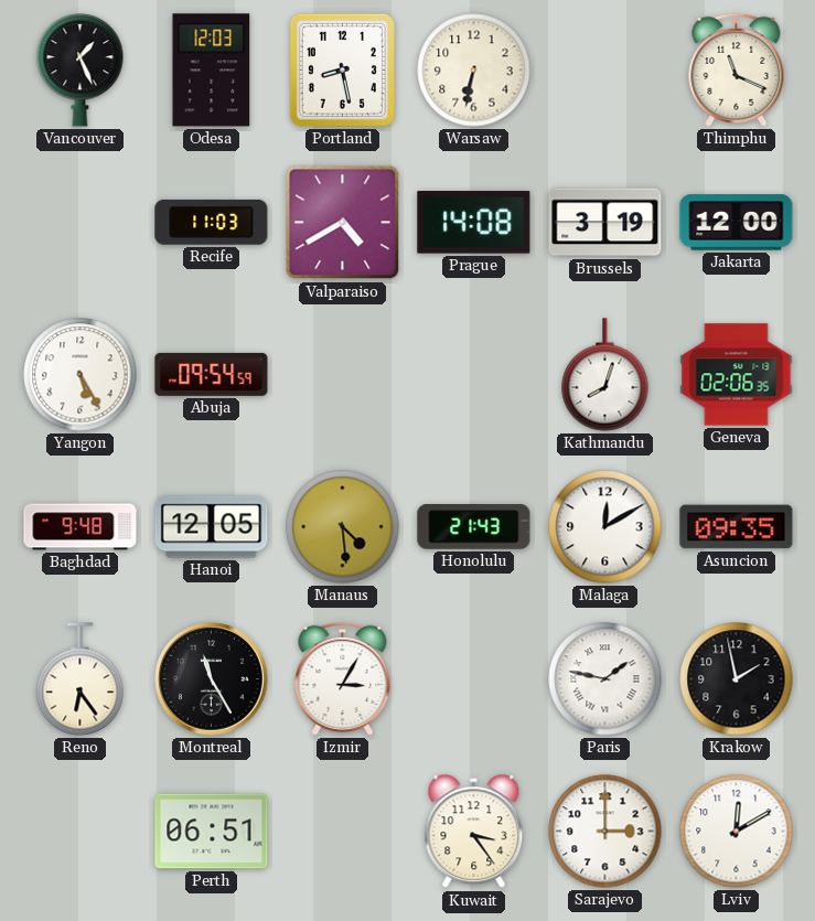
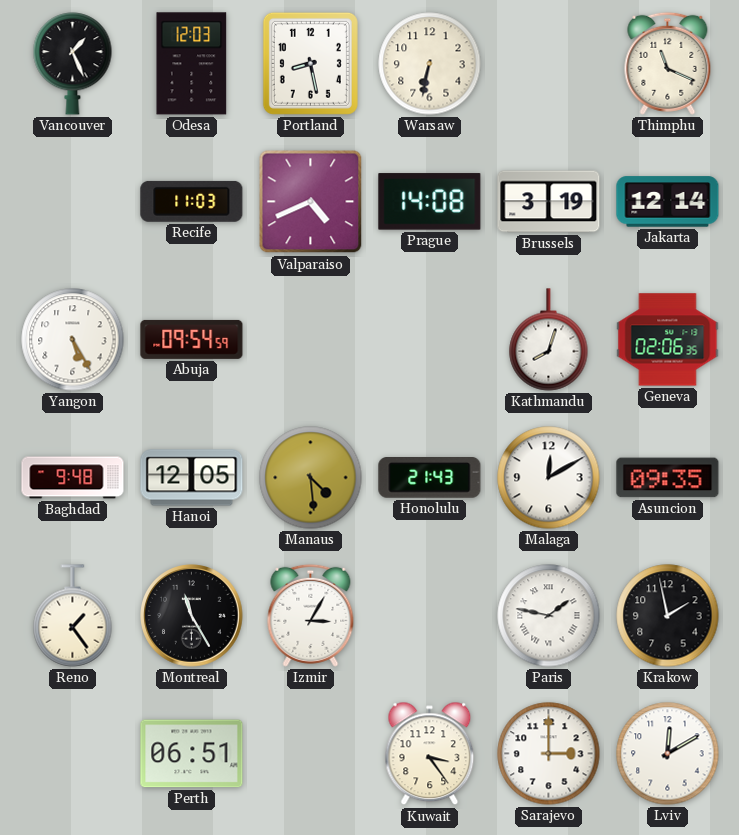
Valparaiso: 4:40 -> 4:41
Jakarta: 12:00 -> 12:14
Reno: 6:24 -> 1:24
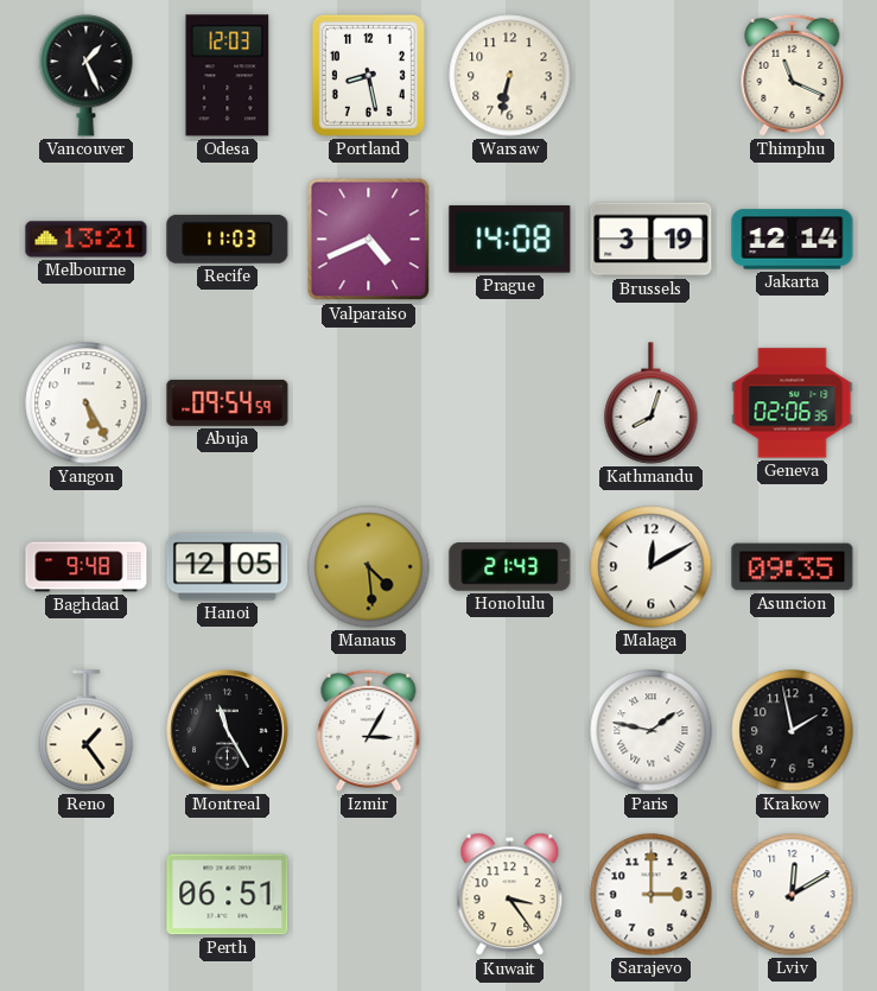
Melbourne: none -> 13:21
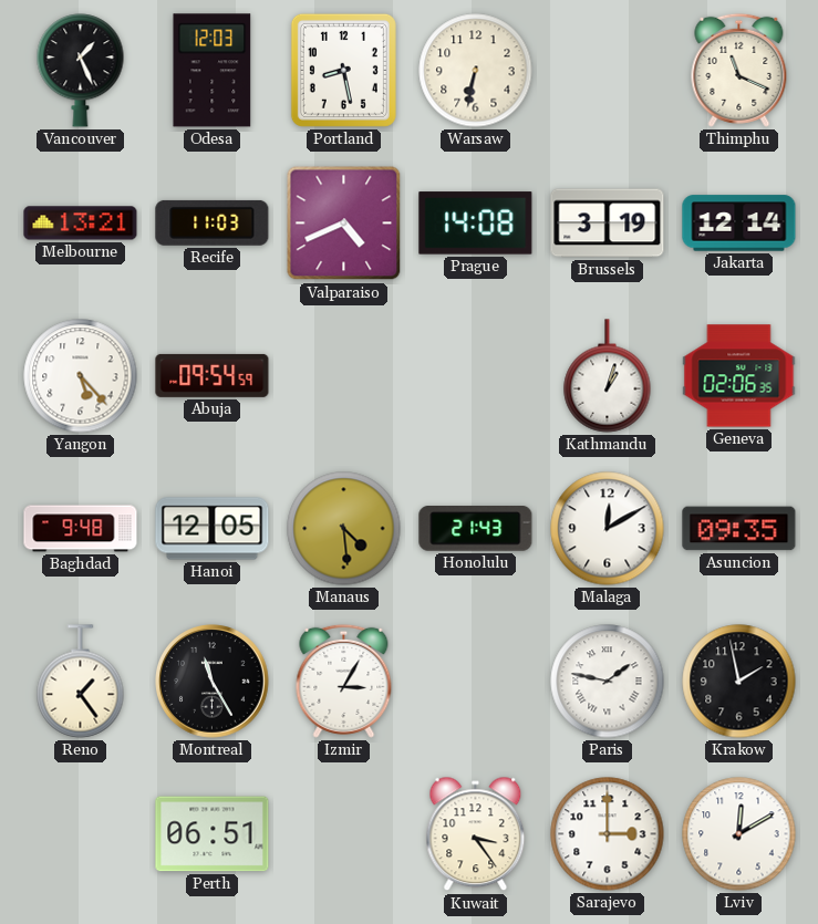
Yangon: 5:25 -> 5:23
Kathmandu: 8:03 -> 1:03
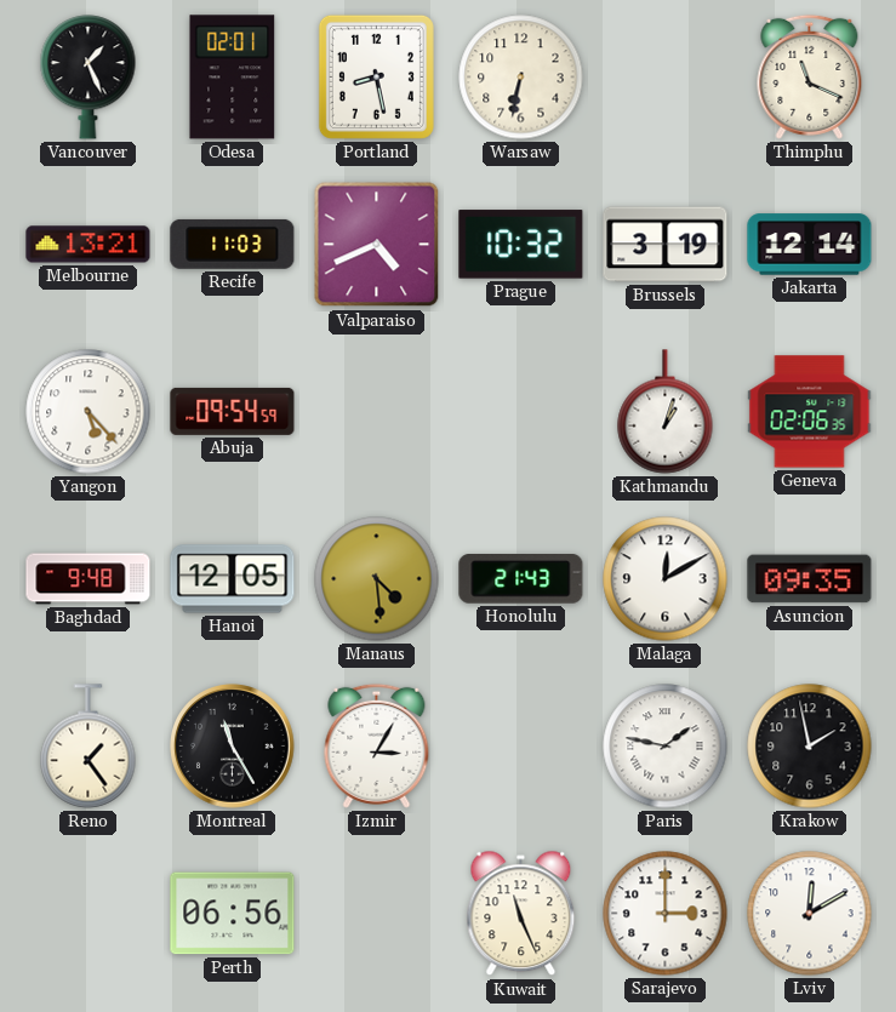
Odesa: 12:03 -> 02:01
Prague: 14:08 -> 10:32
Perth: 06:51 -> 06:56
Kuwait: 3:24 -> 11:26
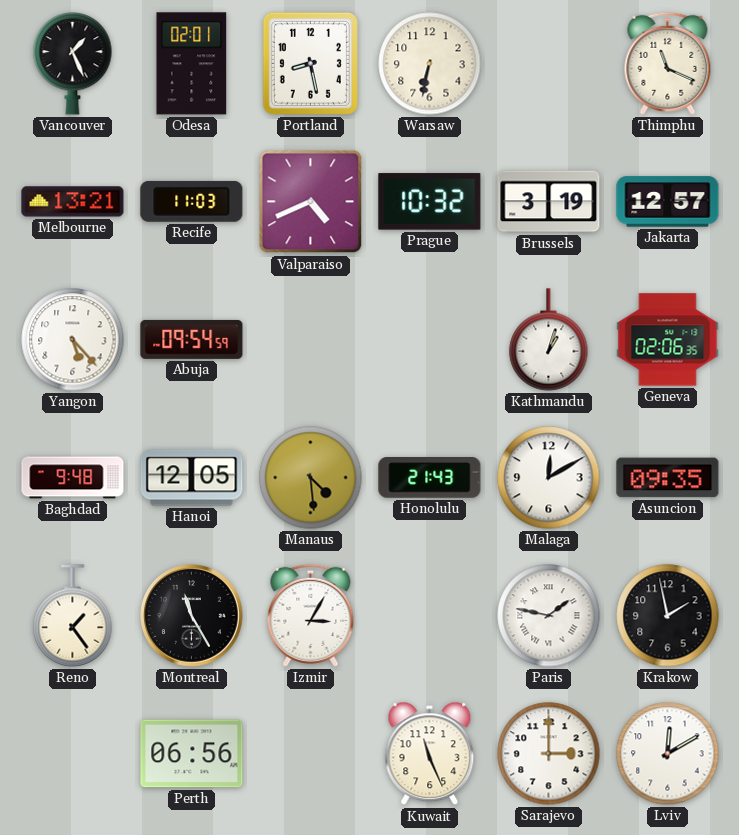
Jakarta: 12:14 -> 12:57
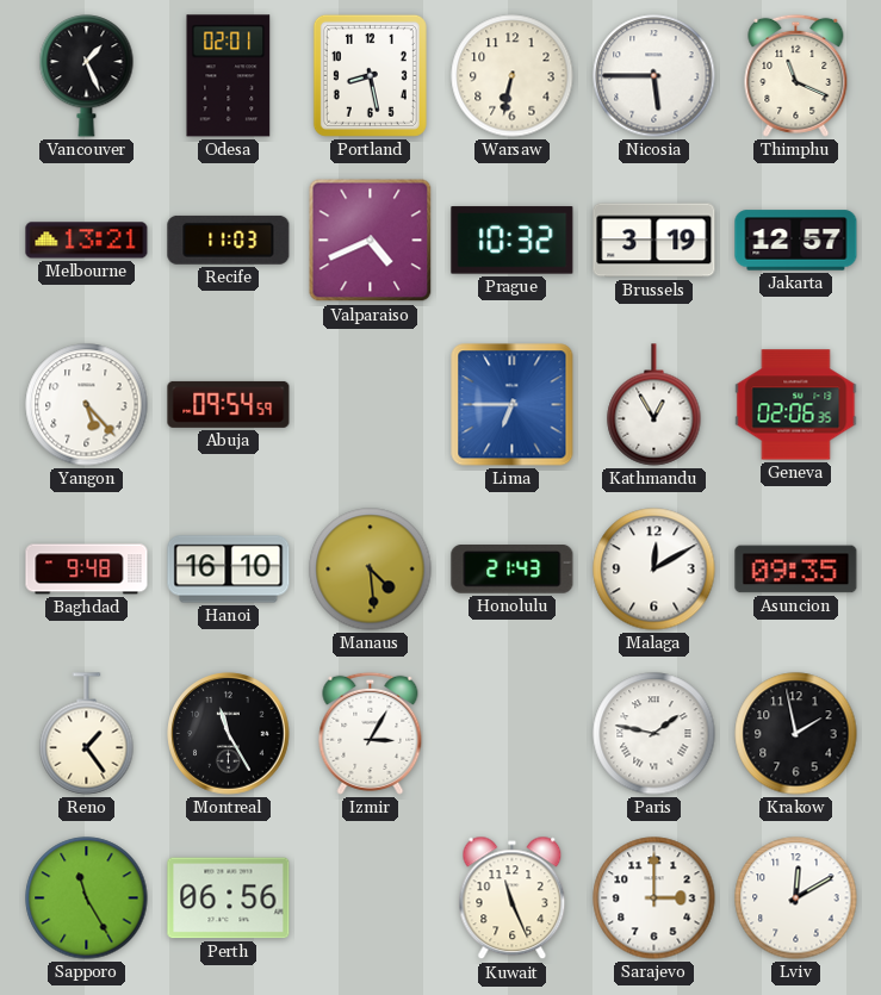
Nicosia: none -> 5:45
Lima: none -> 6:45
Kathmandu: 1:03 -> 12:55
Hanoi: 12:05 -> 16:10
Sapporo: none -> 11:25
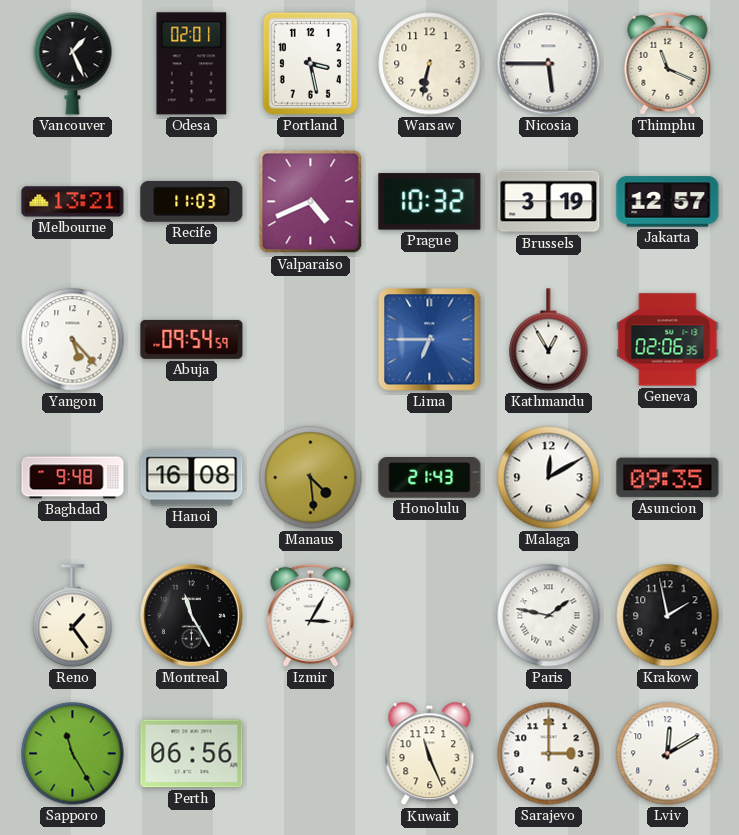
Portland: 8:28 -> 3:28
Hanoi: 16:10 -> 16:08
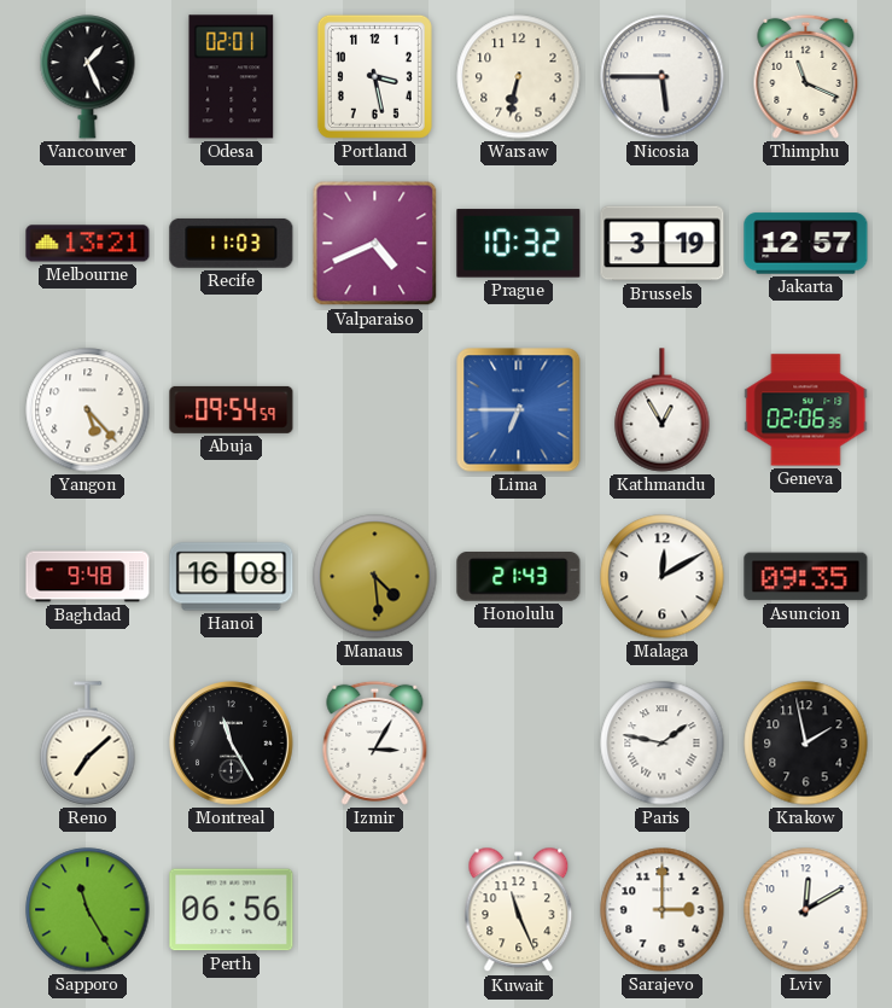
Reno: 1:24 -> 7:08
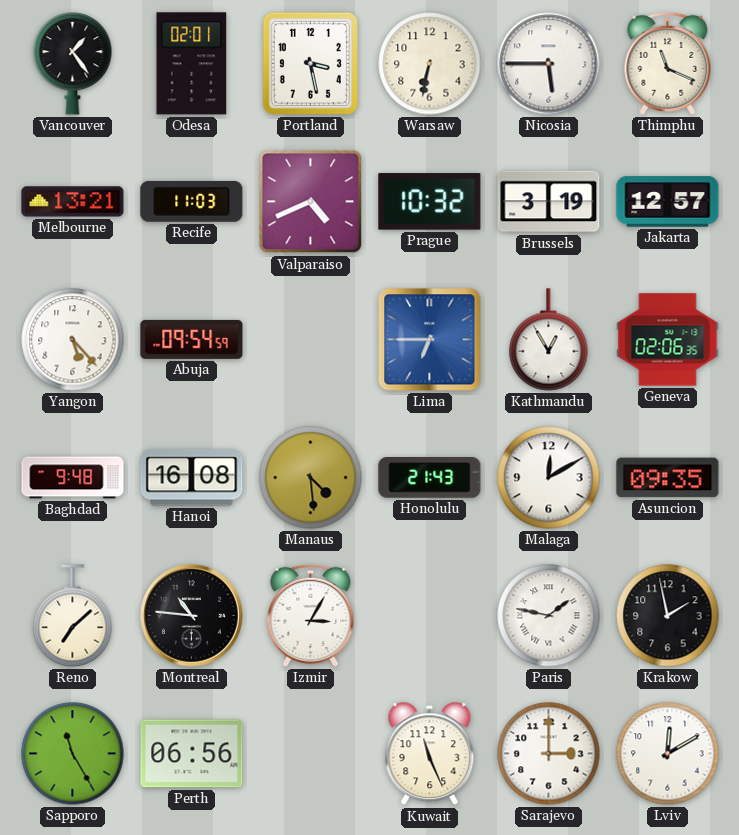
Vancouver: 1:26 -> 1:24
Montreal: 11:25 -> 10:46
